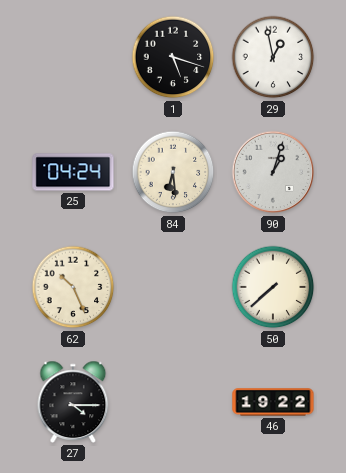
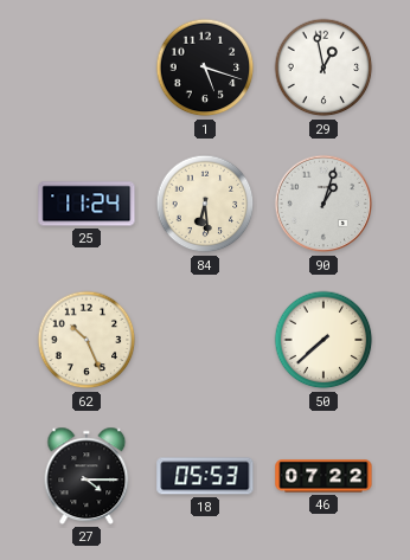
25: 04:24 -> 11:24
18: none -> 05:53
46: 19:22 -> 07:22
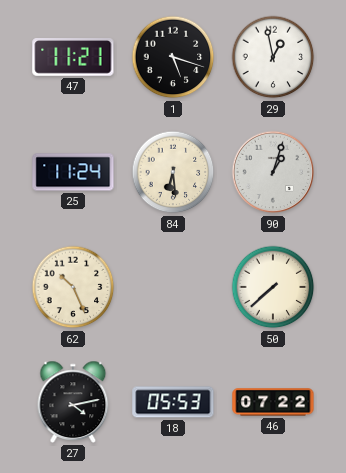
47: none -> 11:21
27: 4:15 -> 4:13
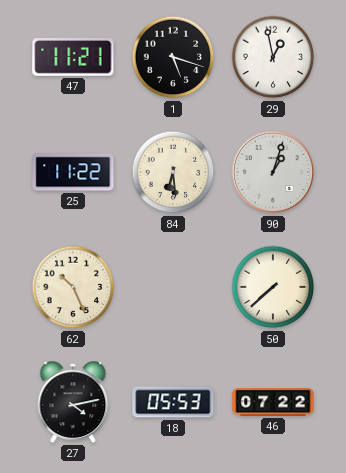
25: 11:24 -> 11:22
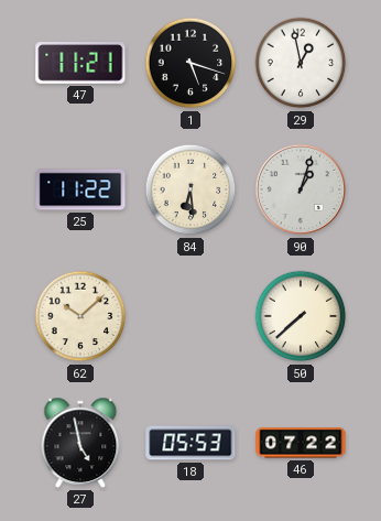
62: 10:26 -> 10:08
27: 4:13 -> 4:58
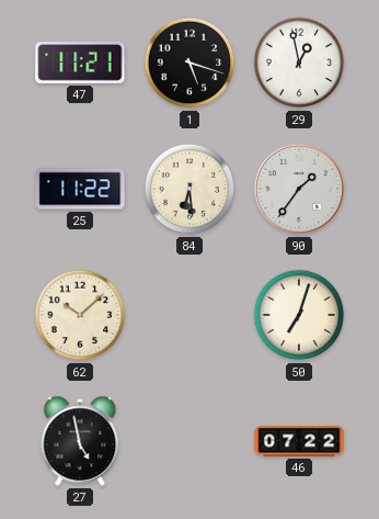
90: 1:03 -> 1:36
50: 7:38 -> 7:03
18: 05:53 -> none
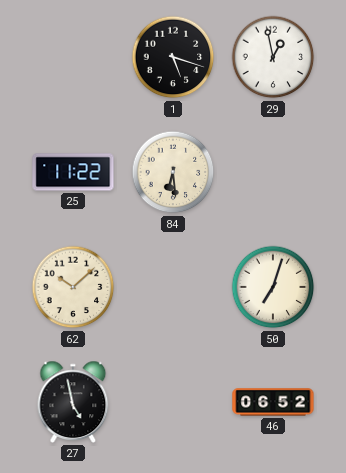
47: 11:21 -> none
90: 1:36 -> none
46: 07:22 -> 06:52
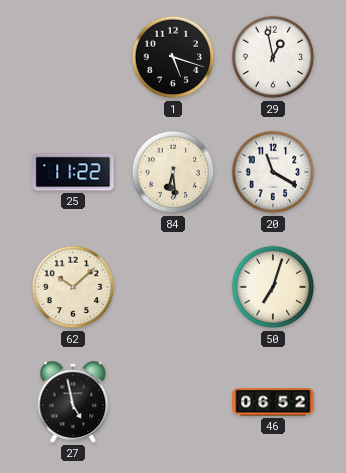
20: none -> 11:20
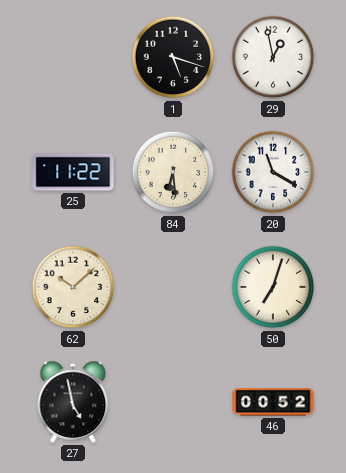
46: 06:52 -> 00:52
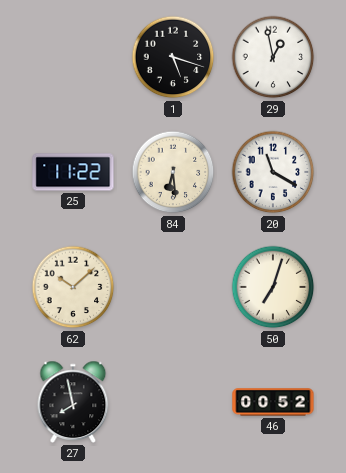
27: 4:58 -> 7:58
